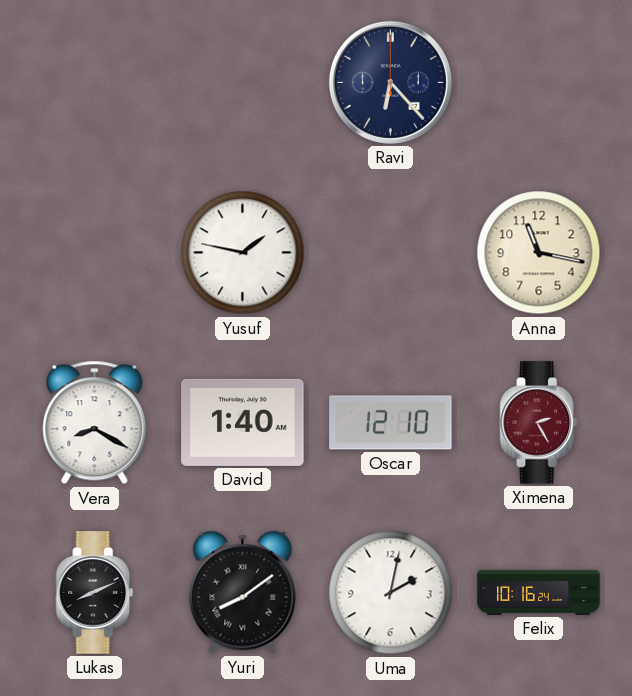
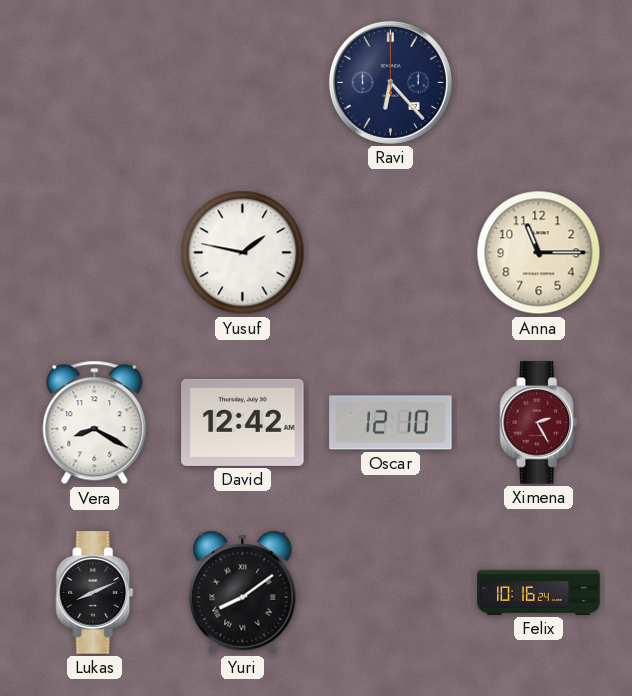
Anna: 11:17 -> 11:15
David: 1:40 -> 12:42
Uma: 2:02 -> none
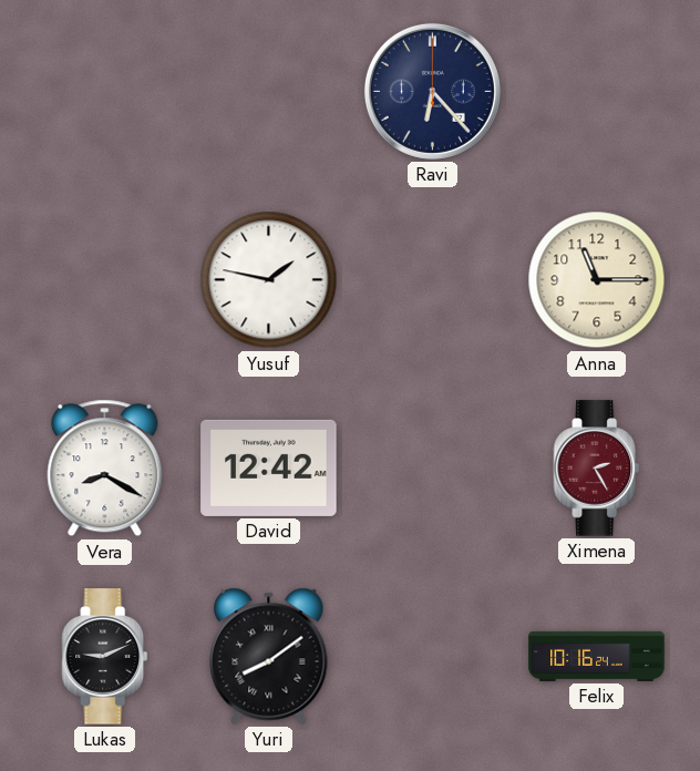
Oscar: 12:10 -> none
Lukas: 8:11 -> 9:11
